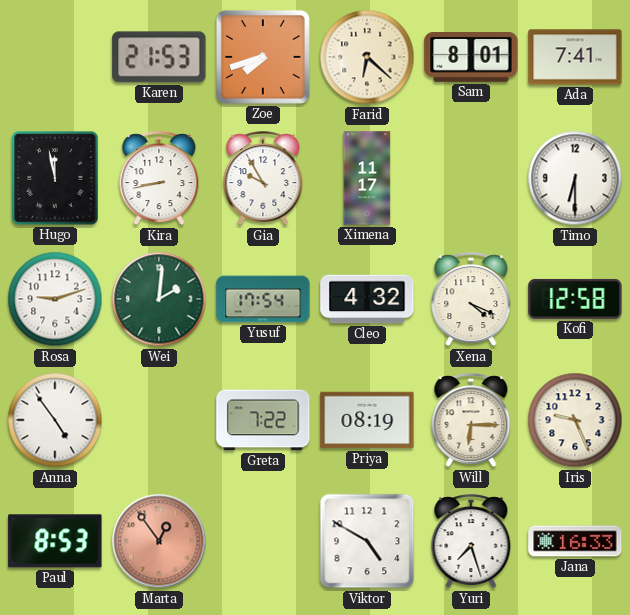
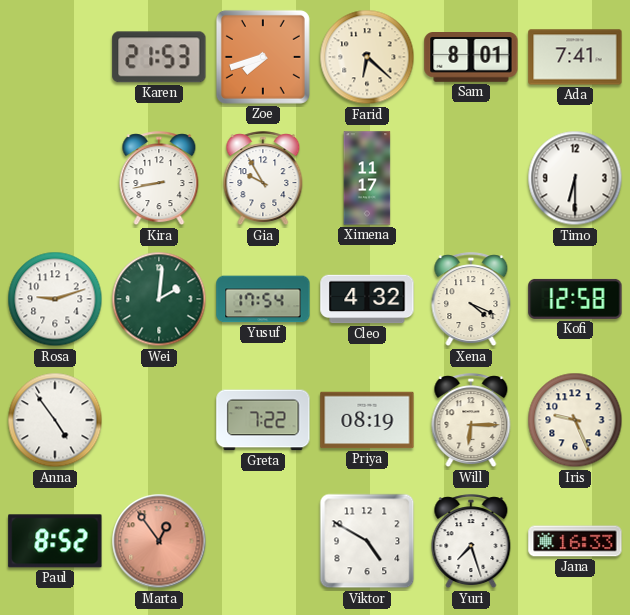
Hugo: 11:58 -> none
Paul: 8:53 -> 8:52
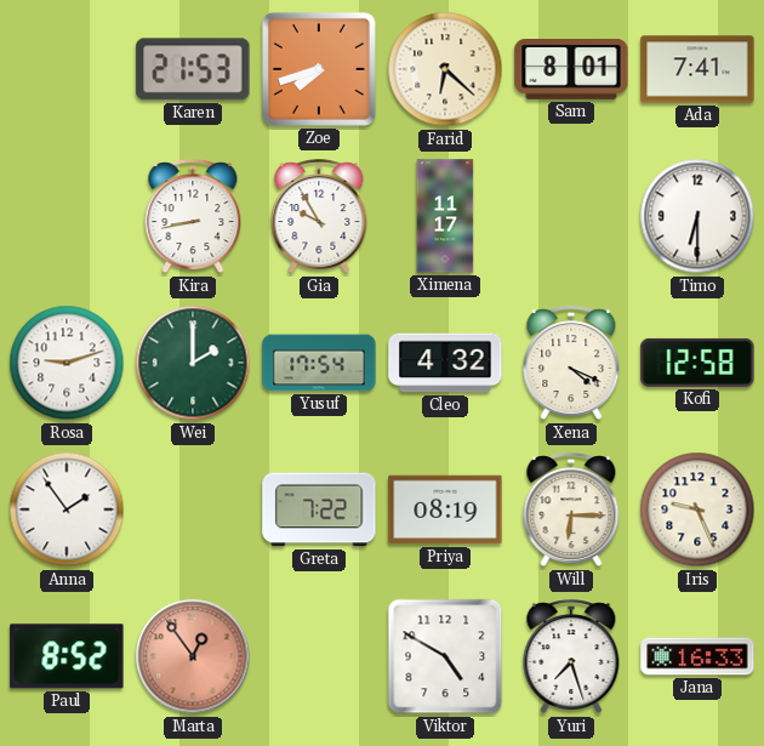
Wei: 2:01 -> 2:00
Anna: 4:54 -> 1:54
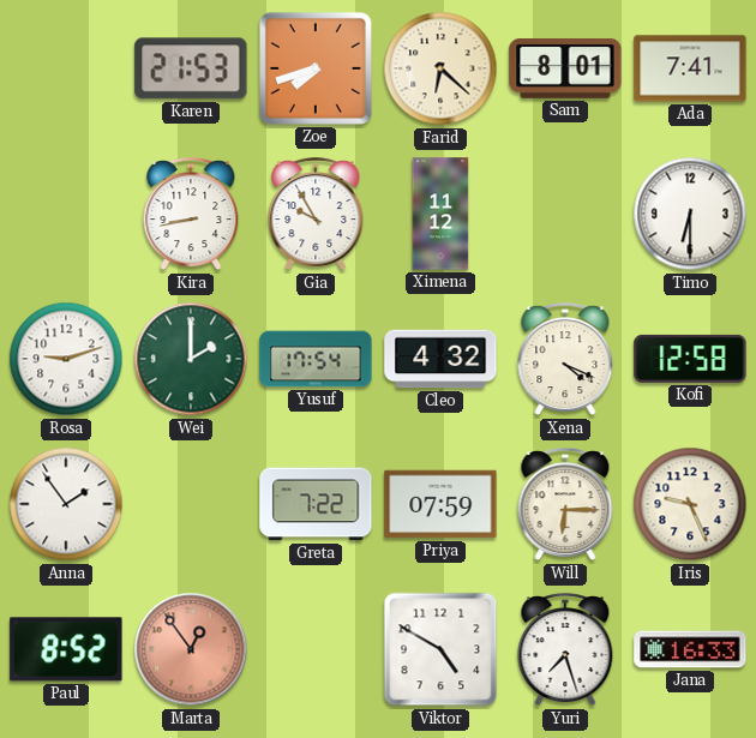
Ximena: 11:17 -> 11:12
Priya: 08:19 -> 07:59
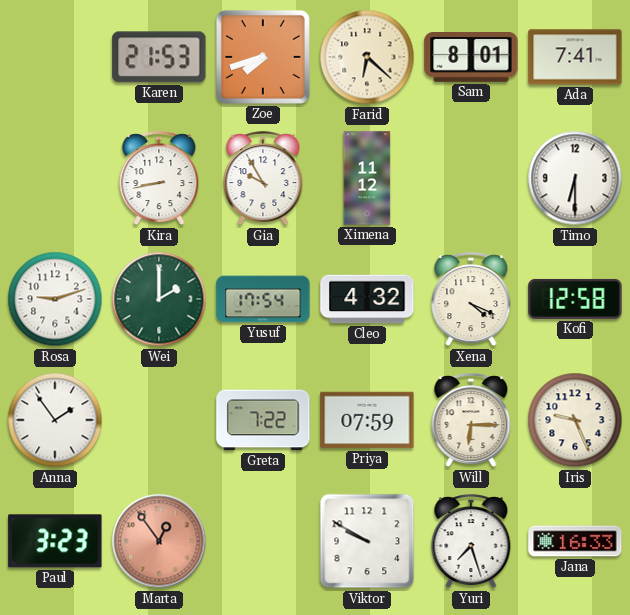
Paul: 8:52 -> 3:23
Viktor: 4:50 -> 9:50
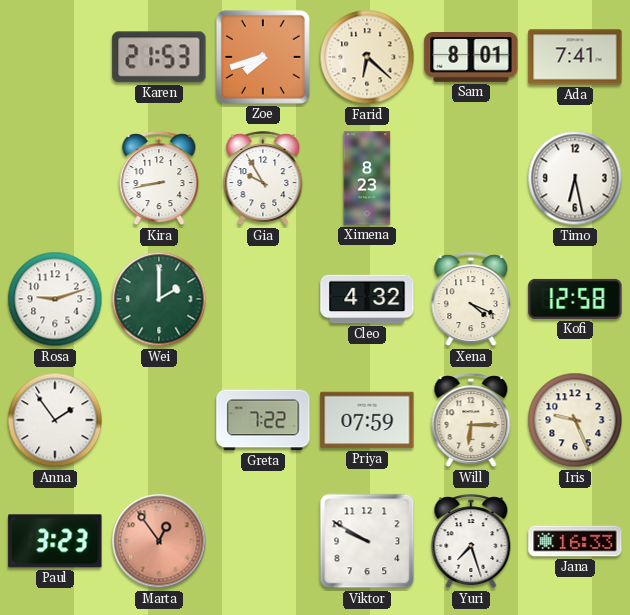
Ximena: 11:12 -> 8:23
Timo: 6:30 -> 6:28
Yusuf: 17:54 -> none
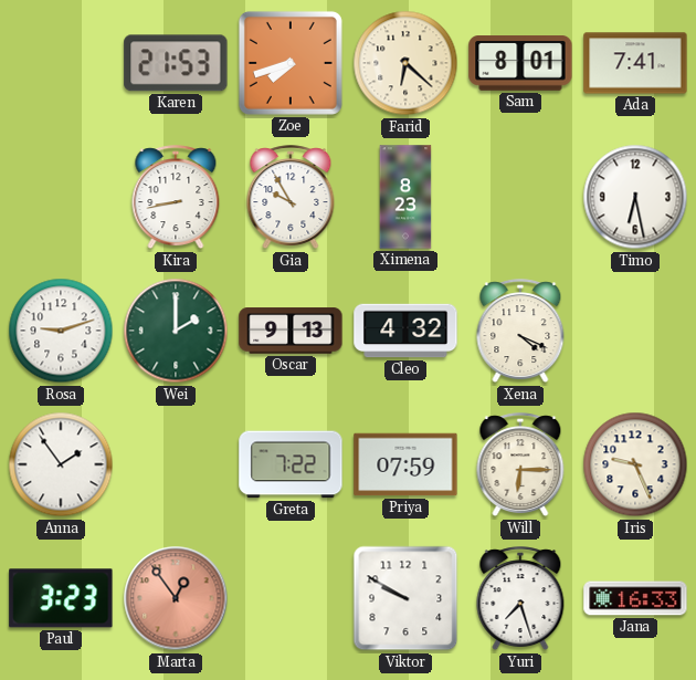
Oscar: none -> 9:13
Kofi: 12:58 -> none
